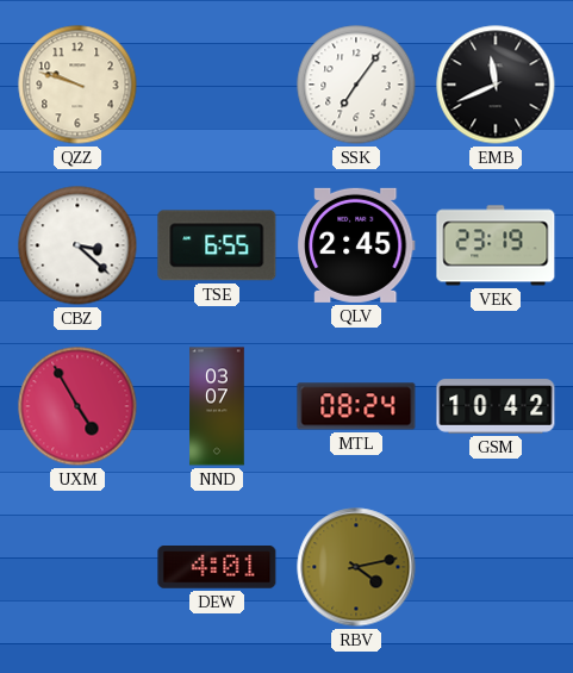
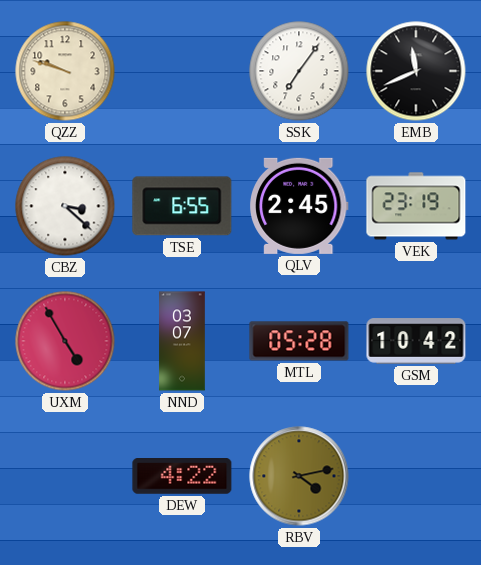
MTL: 08:24 -> 05:28
DEW: 4:01 -> 4:22
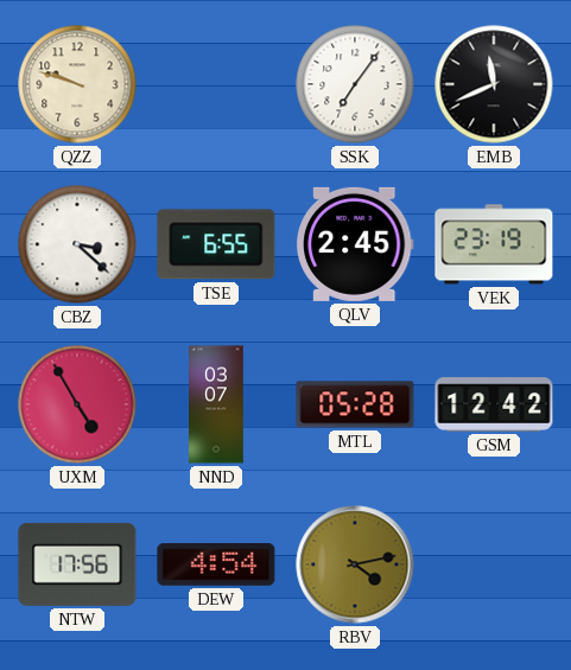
GSM: 10:42 -> 12:42
NTW: none -> 17:56
DEW: 4:22 -> 4:54
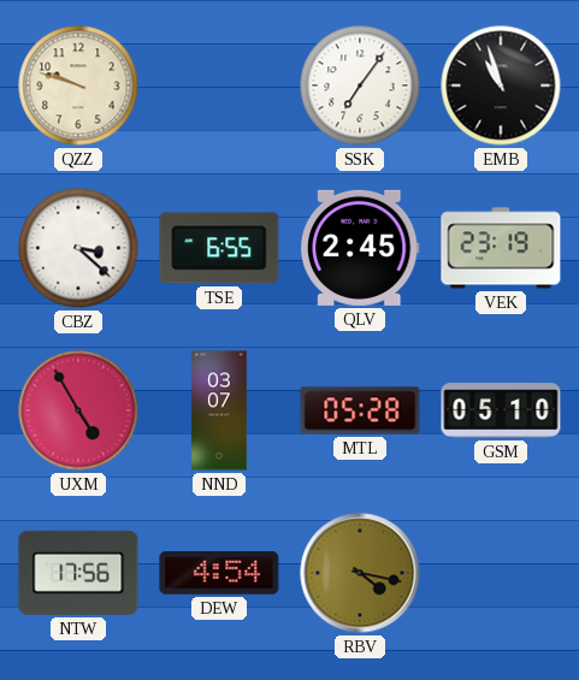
EMB: 11:41 -> 10:57
GSM: 12:42 -> 05:10
RBV: 4:13 -> 4:17
